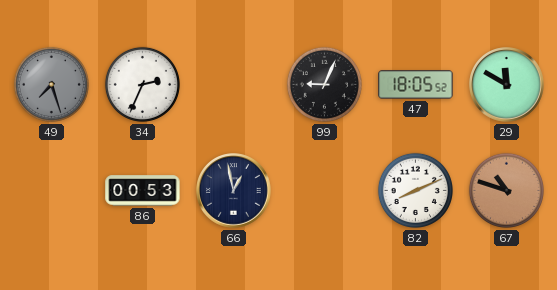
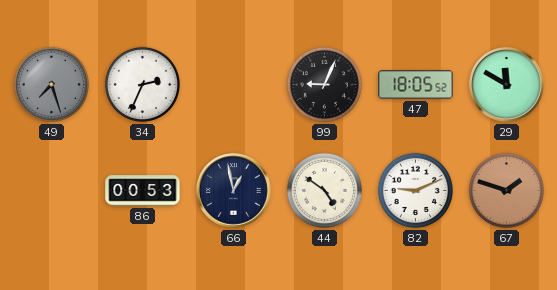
44: none -> 4:51
82: 8:11 -> 9:11
67: 10:48 -> 1:48
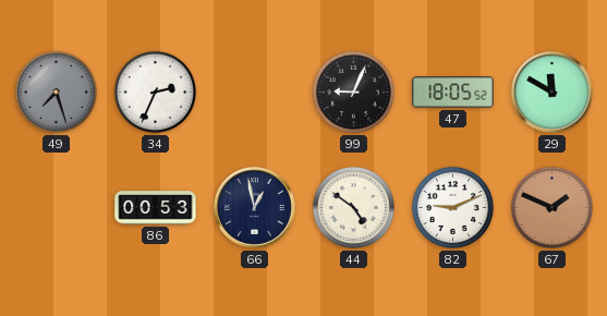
67: 1:48 -> 1:49
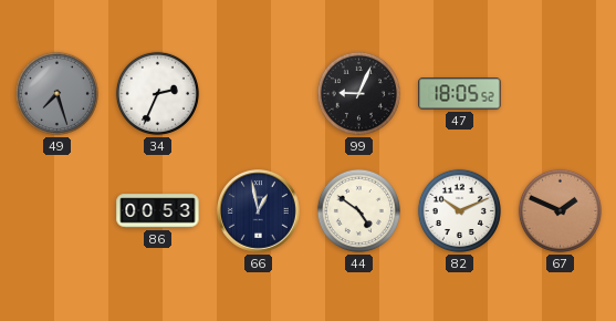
29: 11:50 -> none
82: 9:11 -> 10:11
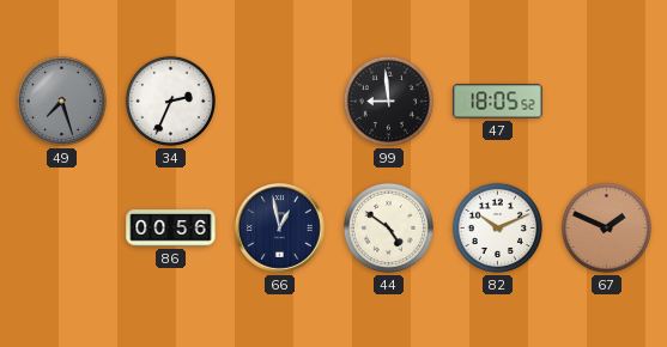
99: 9:04 -> 8:59
86: 00:53 -> 00:56
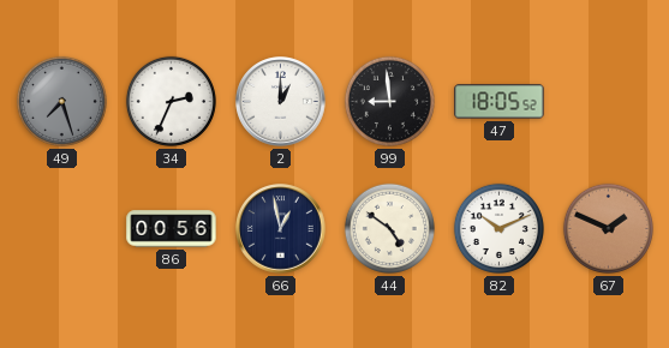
2: none -> 1:00
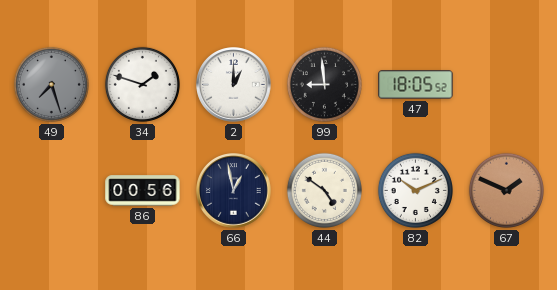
34: 2:34 -> 1:48
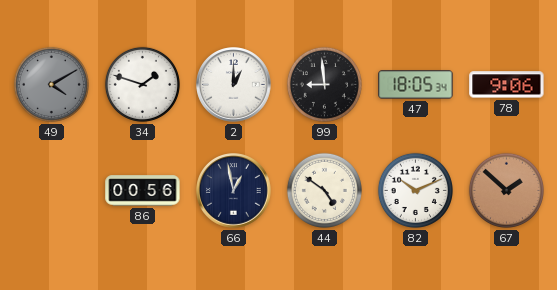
49: 7:27 -> 4:10
47: 18:05:52 -> 18:05:34
78: none -> 9:06
67: 1:49 -> 1:52
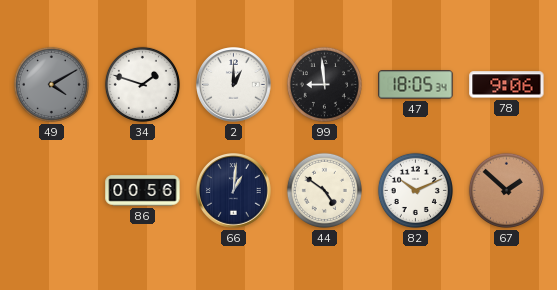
66: 12:58 -> 1:01
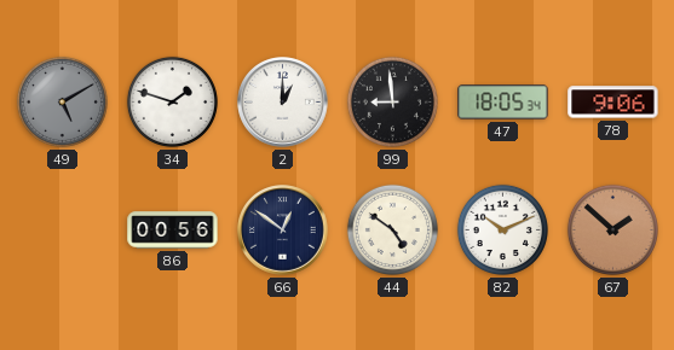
49: 4:10 -> 5:10
66: 1:01 -> 12:51
